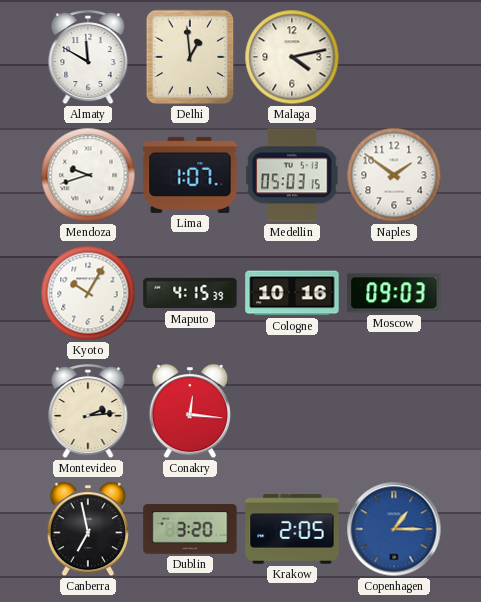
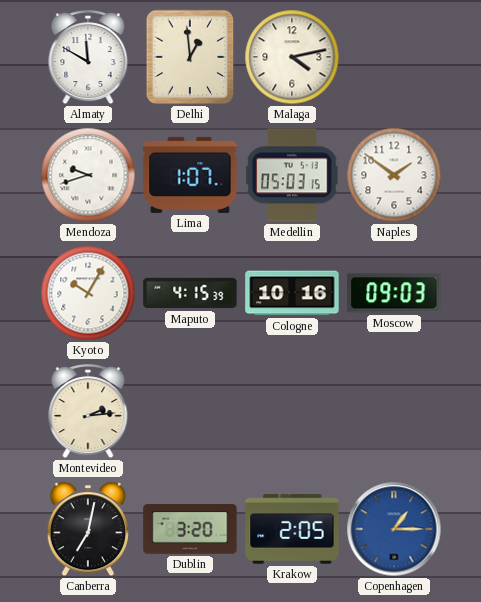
Conakry: 12:16 -> none
Canberra: 6:58 -> 7:02
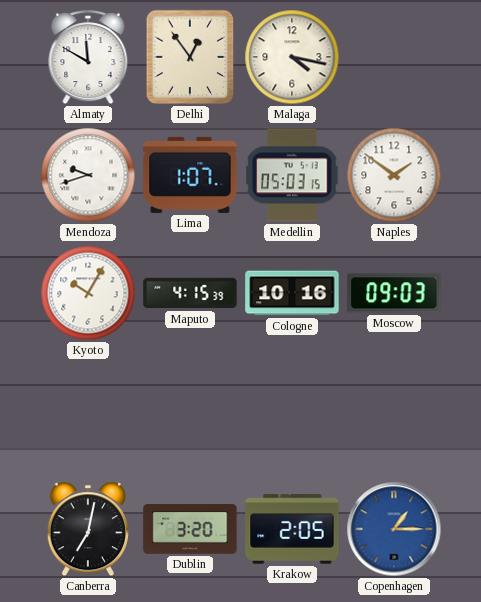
Delhi: 12:59 -> 12:54
Malaga: 4:13 -> 4:17
Montevideo: 2:14 -> none
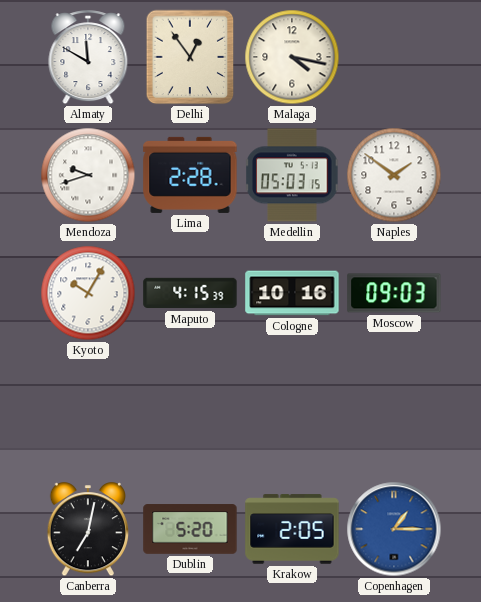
Lima: 1:07 -> 2:28
Dublin: 3:20 -> 5:20
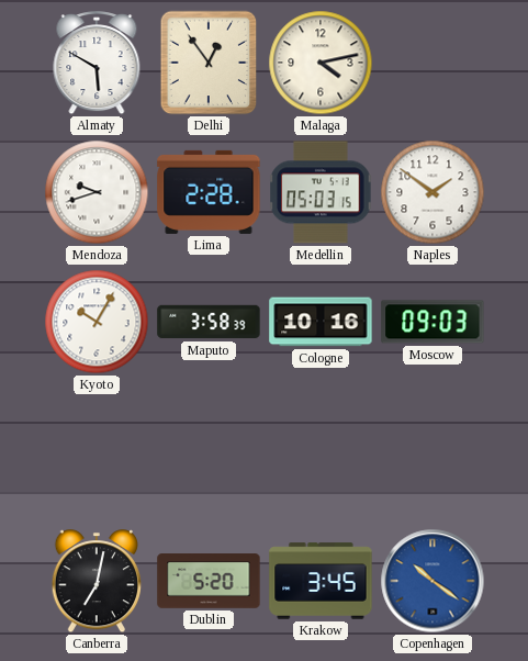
Almaty: 11:50 -> 5:50
Malaga: 4:17 -> 4:13
Maputo: 4:15 -> 3:58
Krakow: 2:05 -> 3:45
Copenhagen: 1:15 -> 10:21
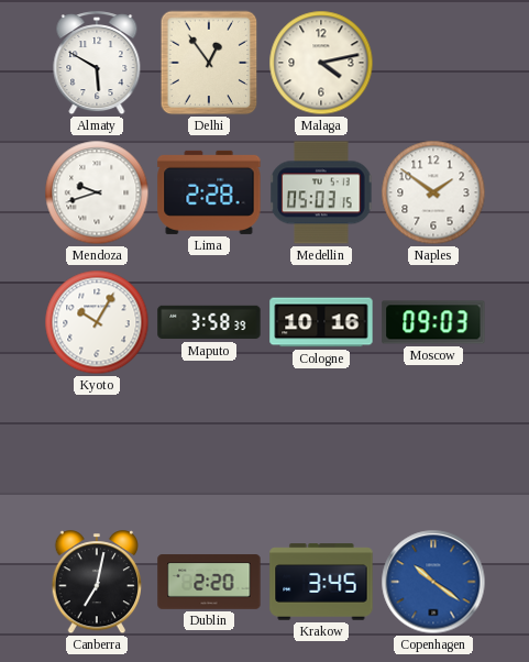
Dublin: 5:20 -> 2:20
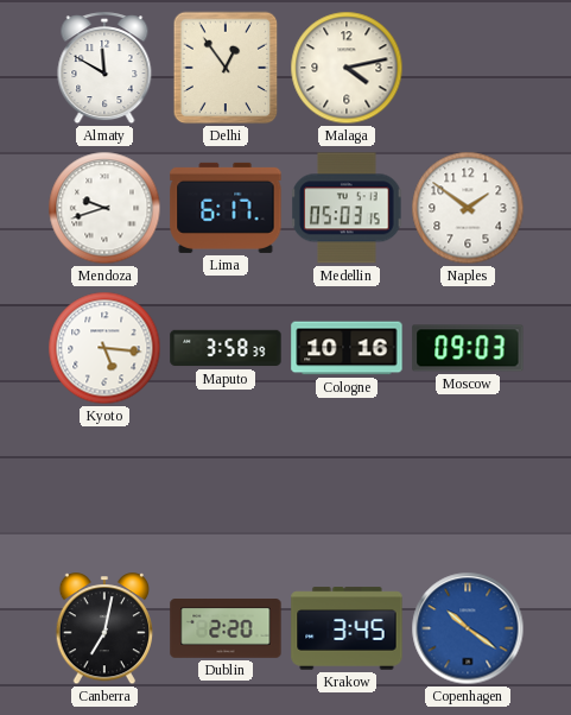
Almaty: 5:50 -> 11:50
Lima: 2:28 -> 6:17
Kyoto: 10:05 -> 5:16
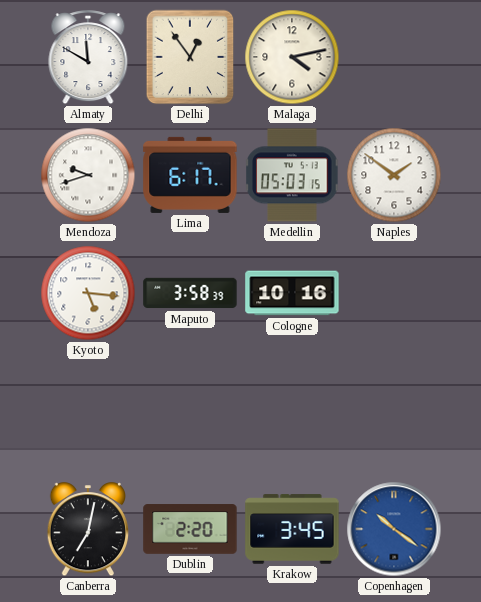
Moscow: 09:03 -> none
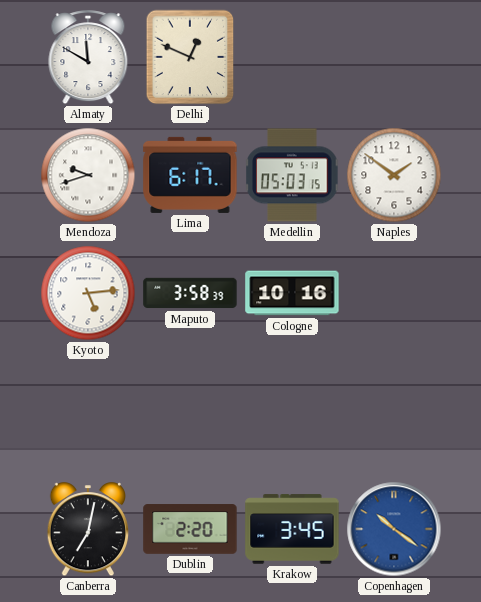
Delhi: 12:54 -> 12:49
Malaga: 4:13 -> none
Kyoto: 5:16 -> 5:14
